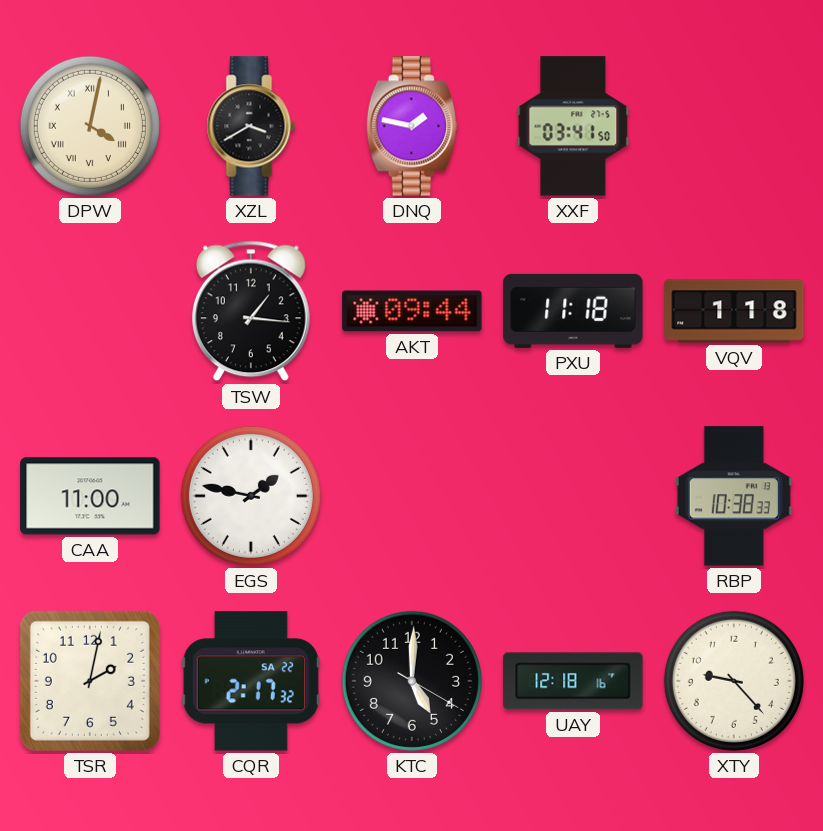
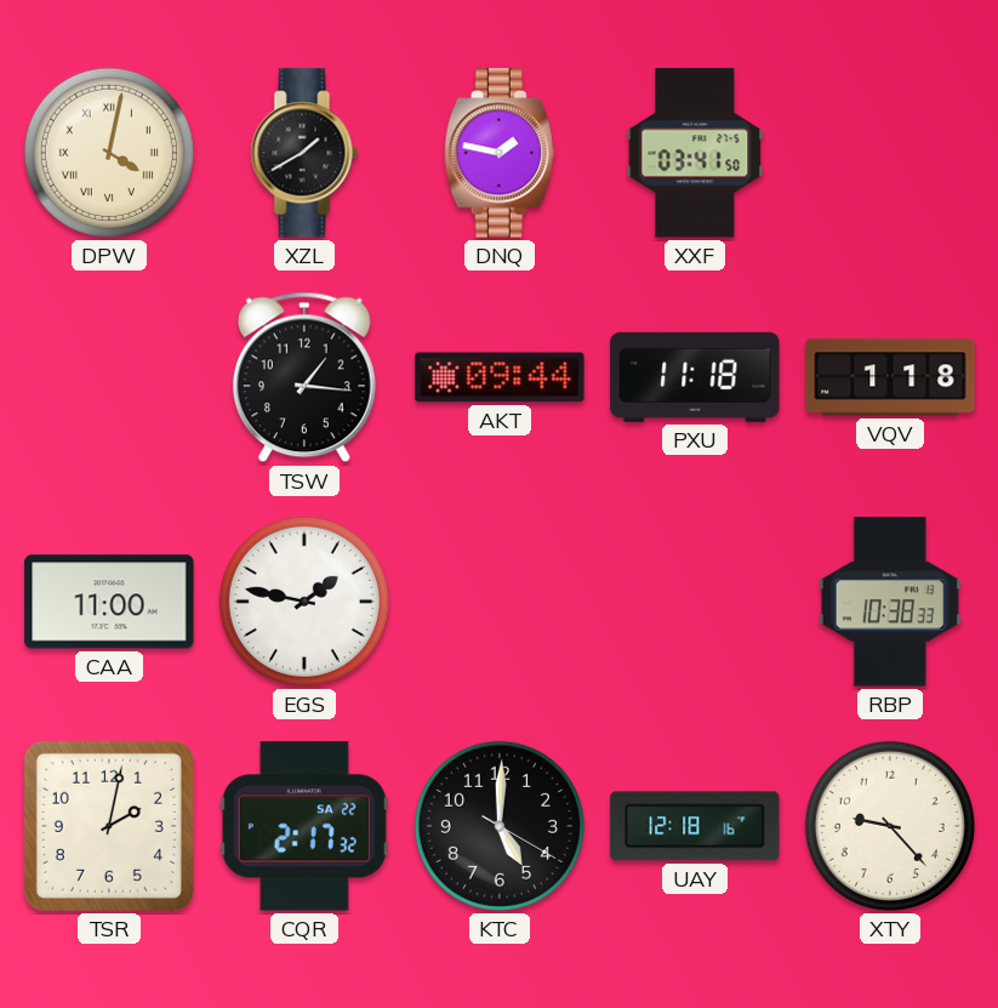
XZL: 3:40 -> 1:40
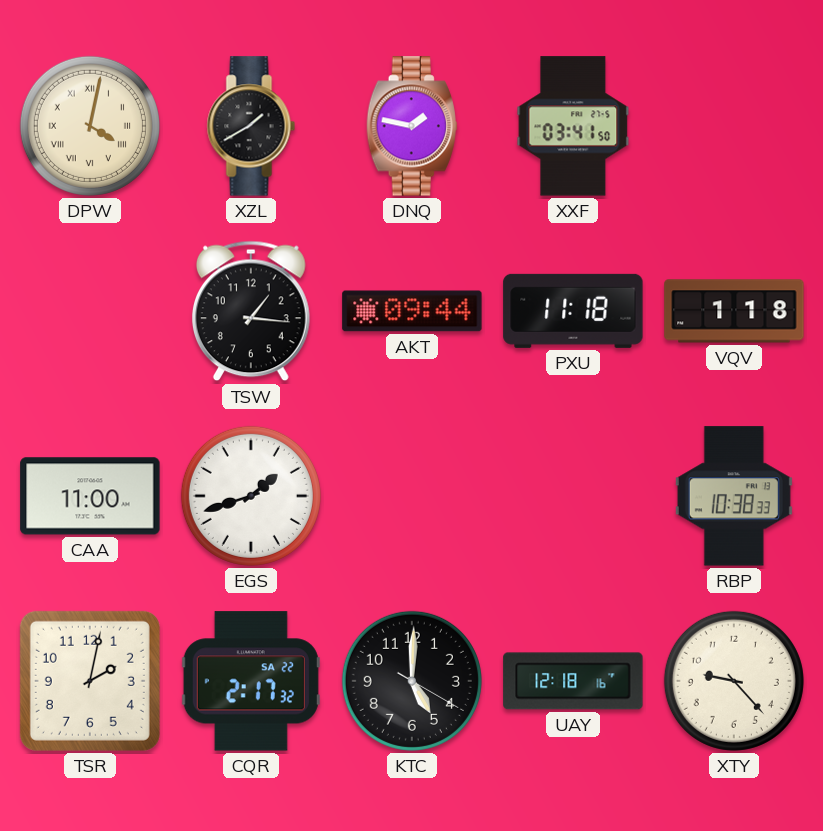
EGS: 1:47 -> 1:42
